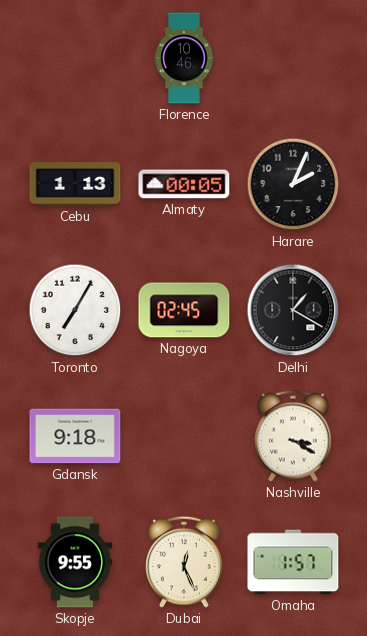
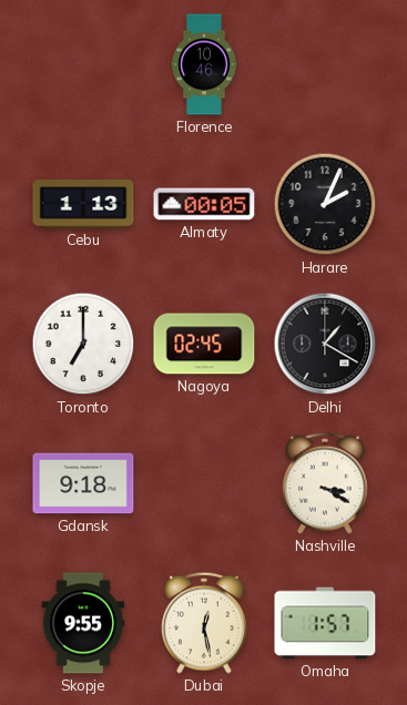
Toronto: 7:05 -> 7:00
Dubai: 12:26 -> 12:28
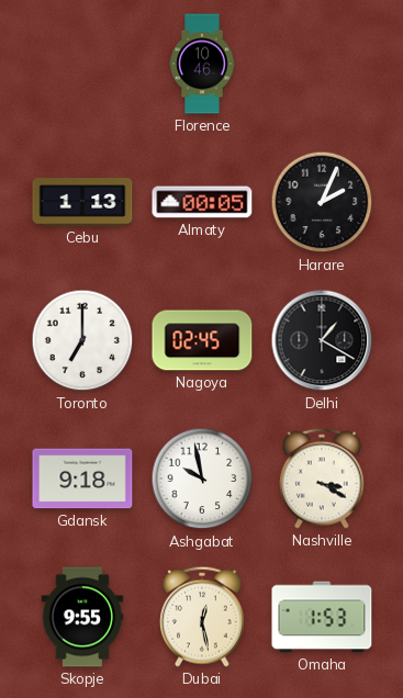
Ashgabat: none -> 9:58
Omaha: 1:57 -> 1:53
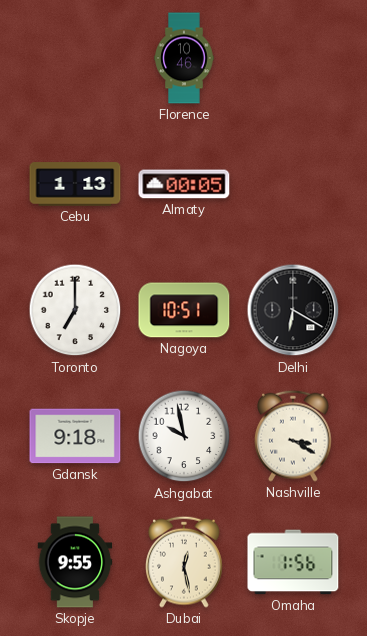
Harare: 2:04 -> none
Nagoya: 02:45 -> 10:51
Delhi: 1:20 -> 6:20
Omaha: 1:53 -> 1:56
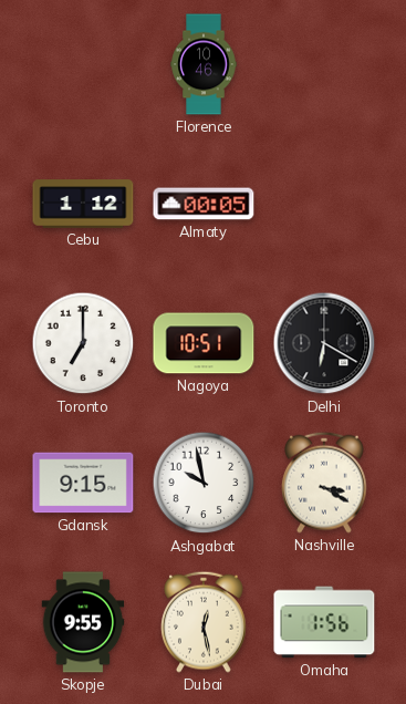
Cebu: 1:13 -> 1:12
Gdansk: 9:18 -> 9:15
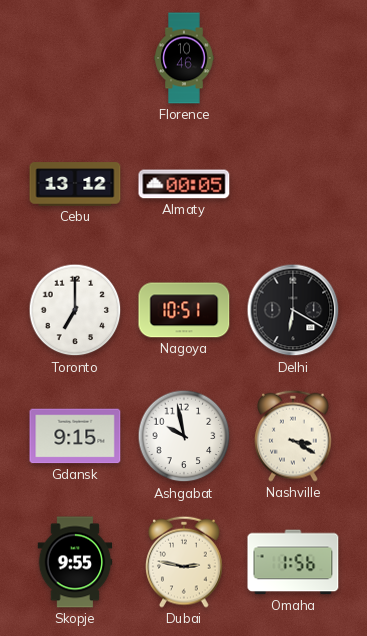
Cebu: 1:12 -> 13:12
Dubai: 12:28 -> 2:47
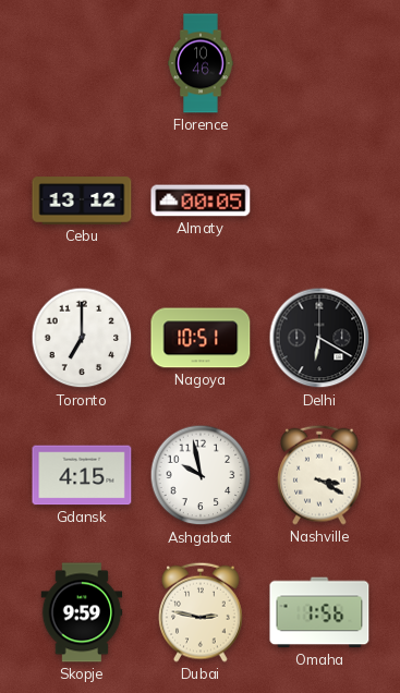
Gdansk: 9:15 -> 4:15
Skopje: 9:55 -> 9:59
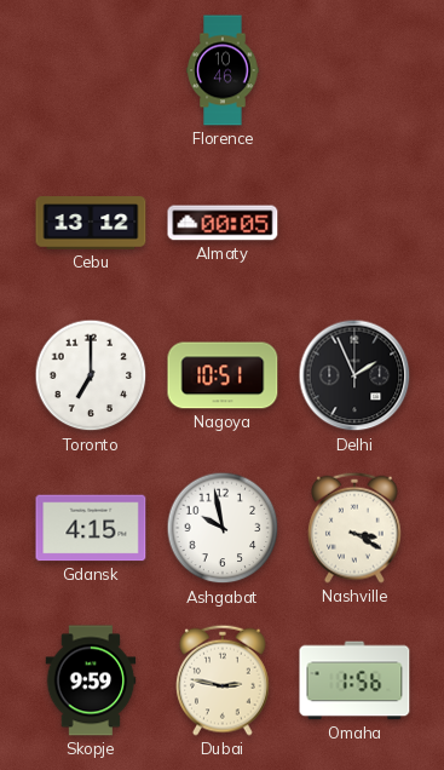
Delhi: 6:20 -> 1:56
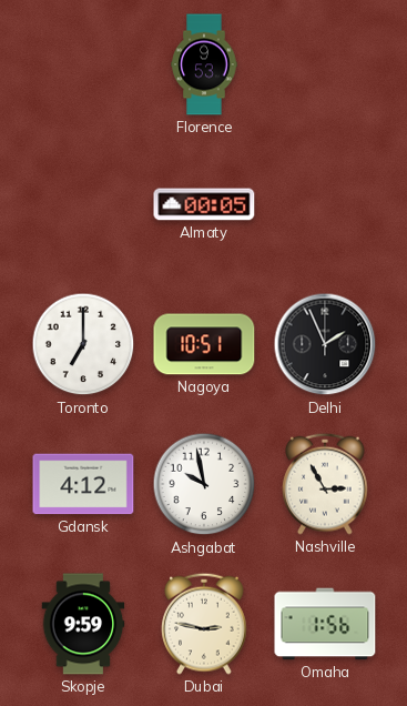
Florence: 10:46 -> 9:53
Cebu: 13:12 -> none
Gdansk: 4:15 -> 4:12
Nashville: 3:20 -> 2:55
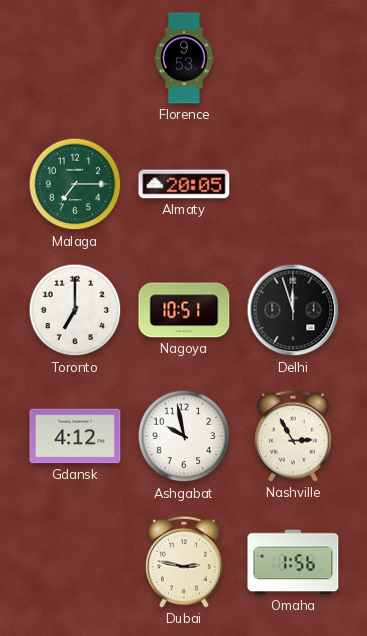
Malaga: none -> 7:15
Almaty: 00:05 -> 20:05
Delhi: 1:56 -> 11:57
Skopje: 9:59 -> none
